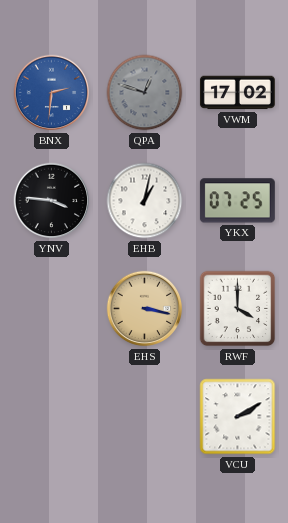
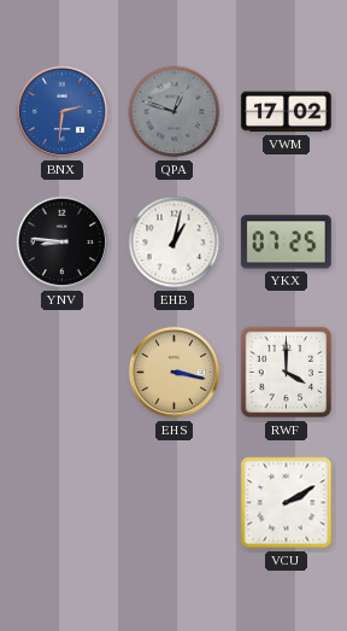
YNV: 3:46 -> 8:46
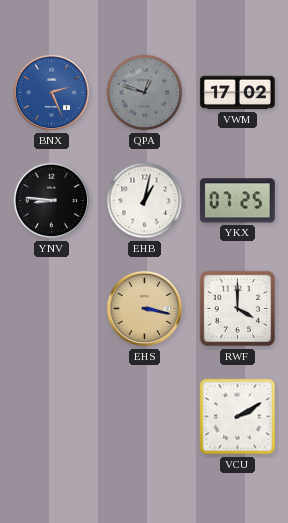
BNX: 2:31 -> 2:26
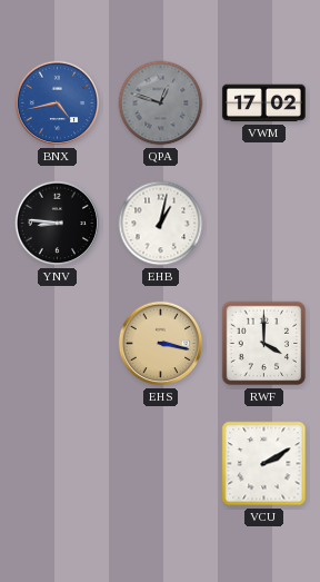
BNX: 2:26 -> 4:43
YKX: 07:25 -> none
